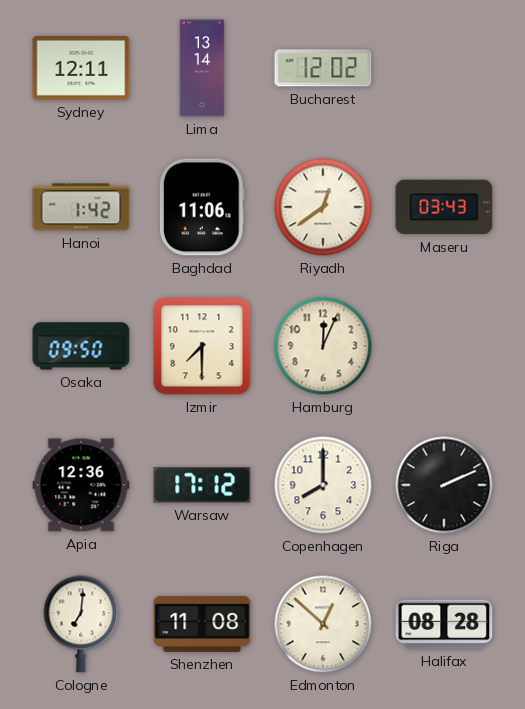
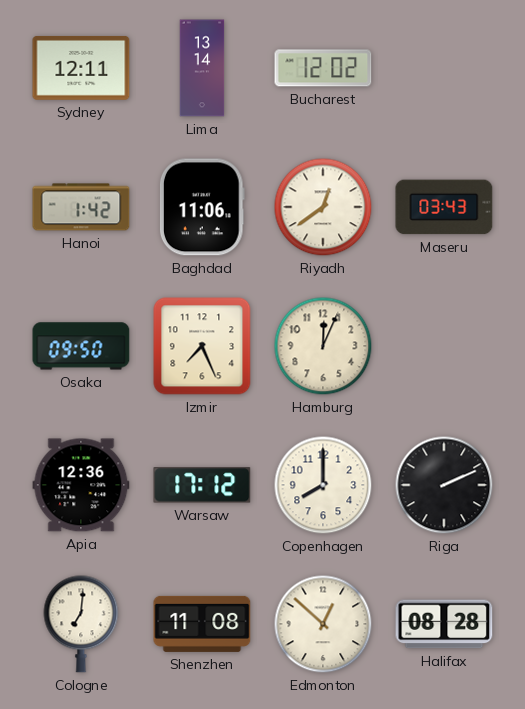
Izmir: 7:30 -> 7:26
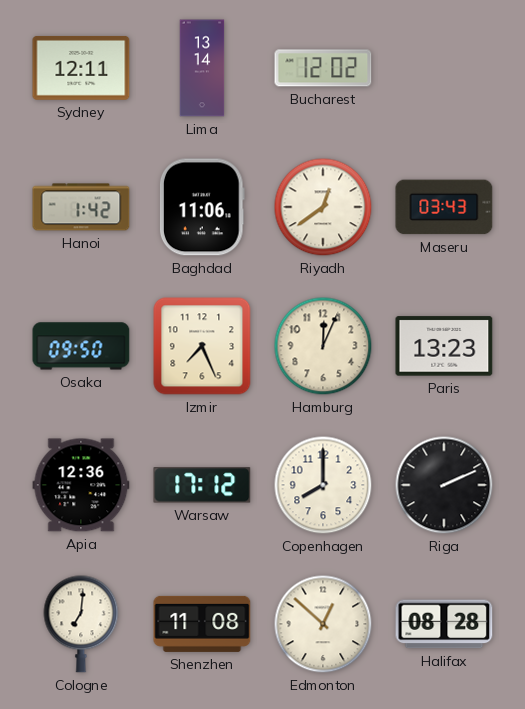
Paris: none -> 13:23
